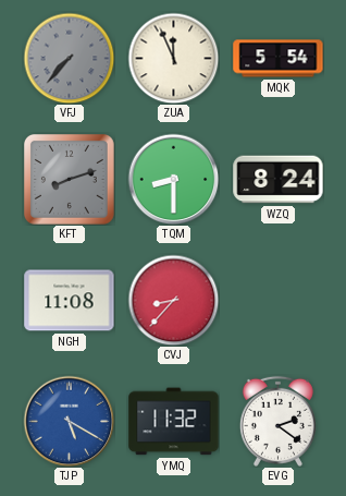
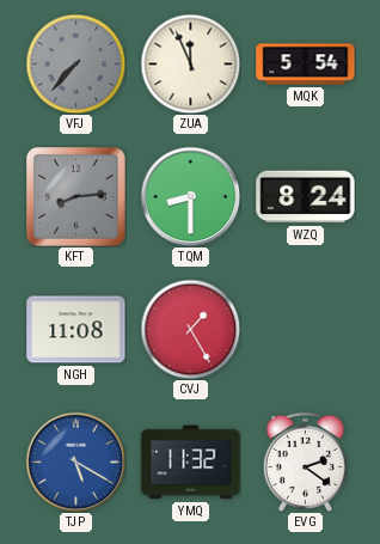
KFT: 8:12 -> 8:14
CVJ: 8:37 -> 1:25
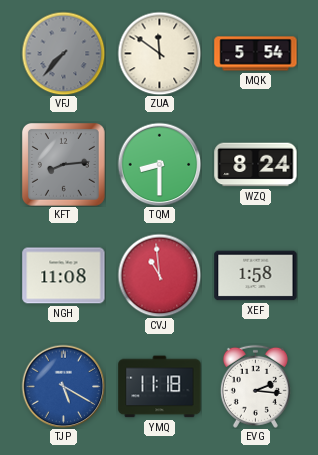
ZUA: 11:56 -> 11:51
CVJ: 1:25 -> 10:59
XEF: none -> 1:58
YMQ: 11:32 -> 11:18
EVG: 2:21 -> 2:16
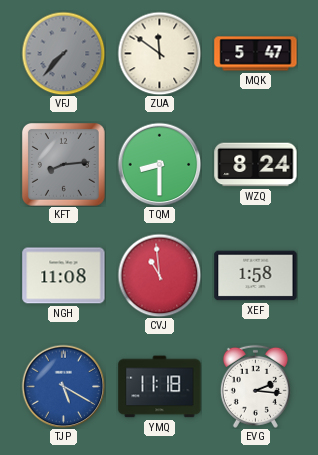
MQK: 5:54 -> 5:47
